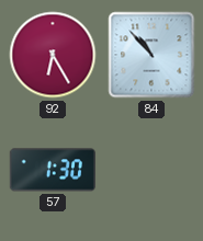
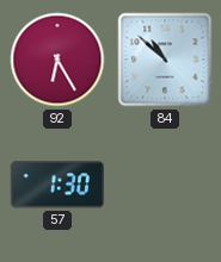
84: 10:53 -> 10:52
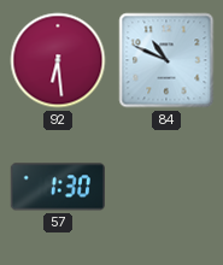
92: 6:25 -> 6:29
84: 10:52 -> 10:49
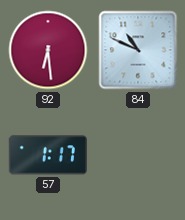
57: 1:30 -> 1:17
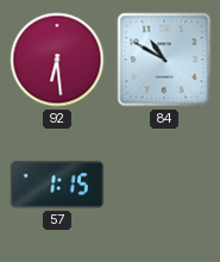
84: 10:49 -> 10:50
57: 1:17 -> 1:15
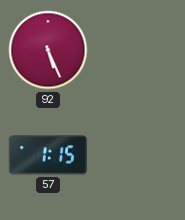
92: 6:29 -> 5:26
84: 10:50 -> none
